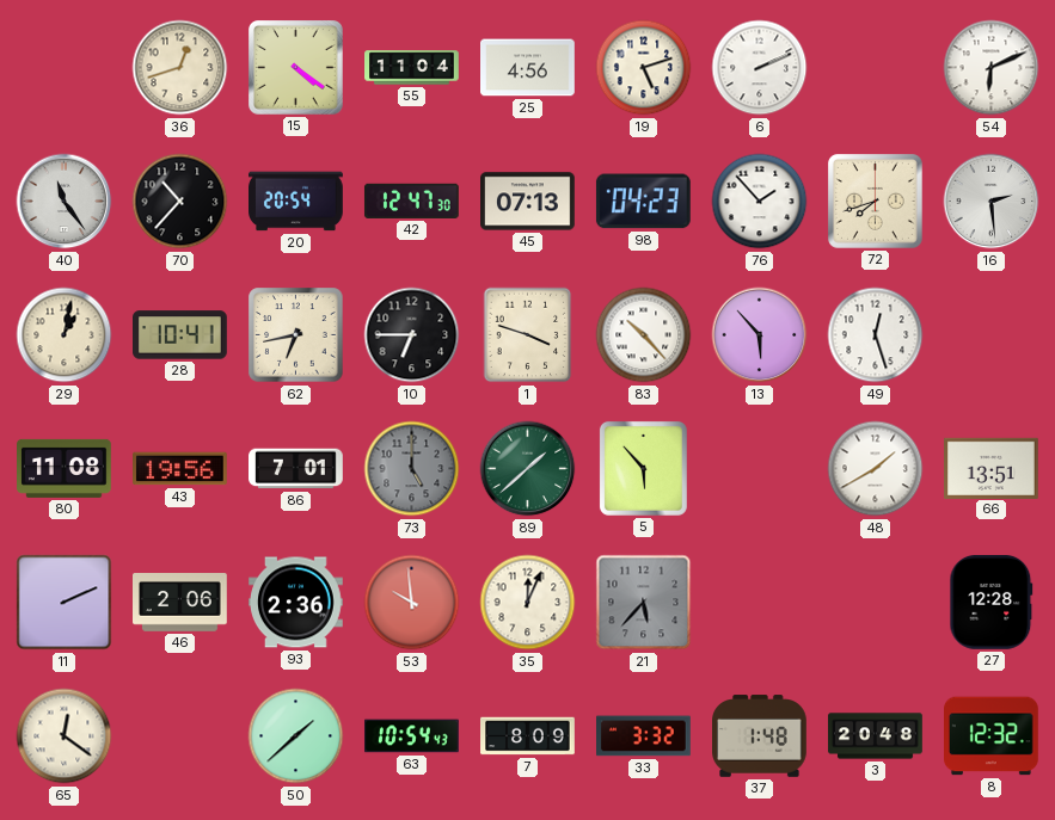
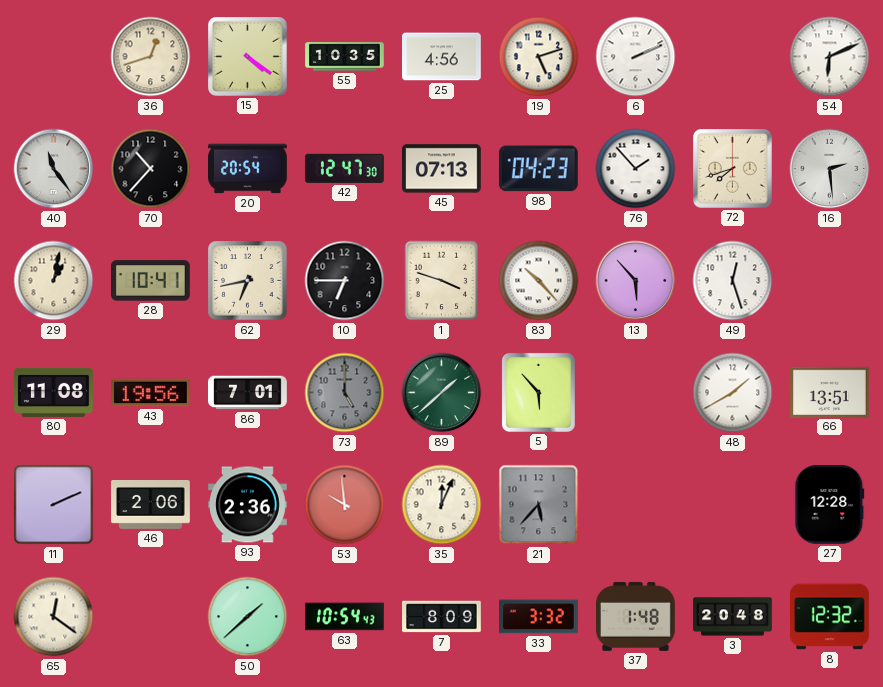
55: 11:04 -> 10:35
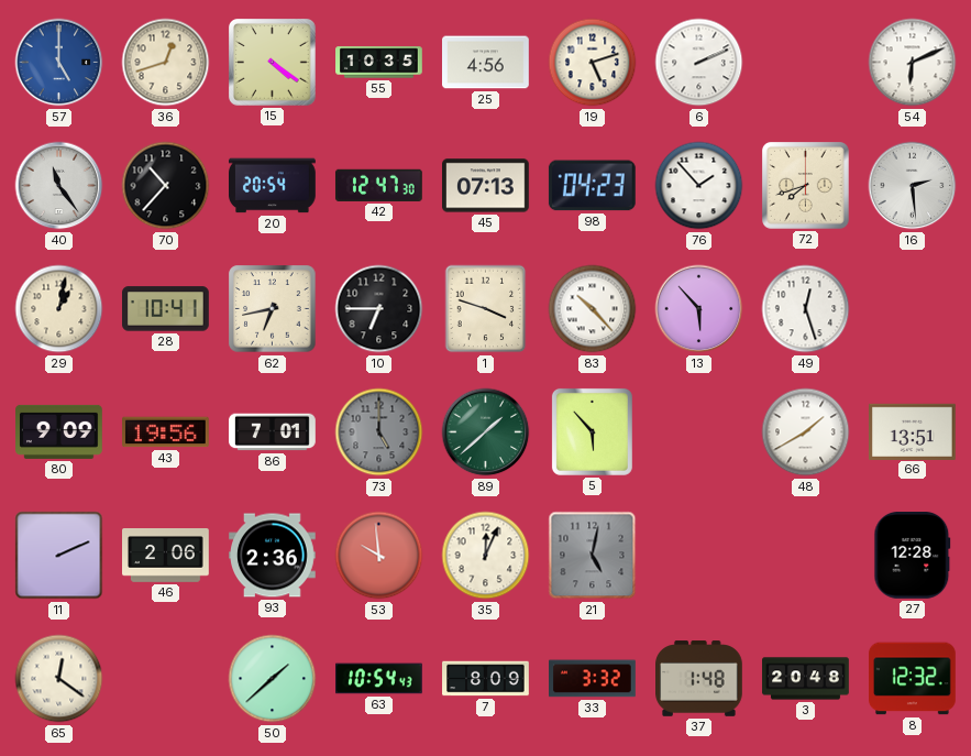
57: none -> 5:00
80: 11:08 -> 9:09
21: 5:37 -> 5:02
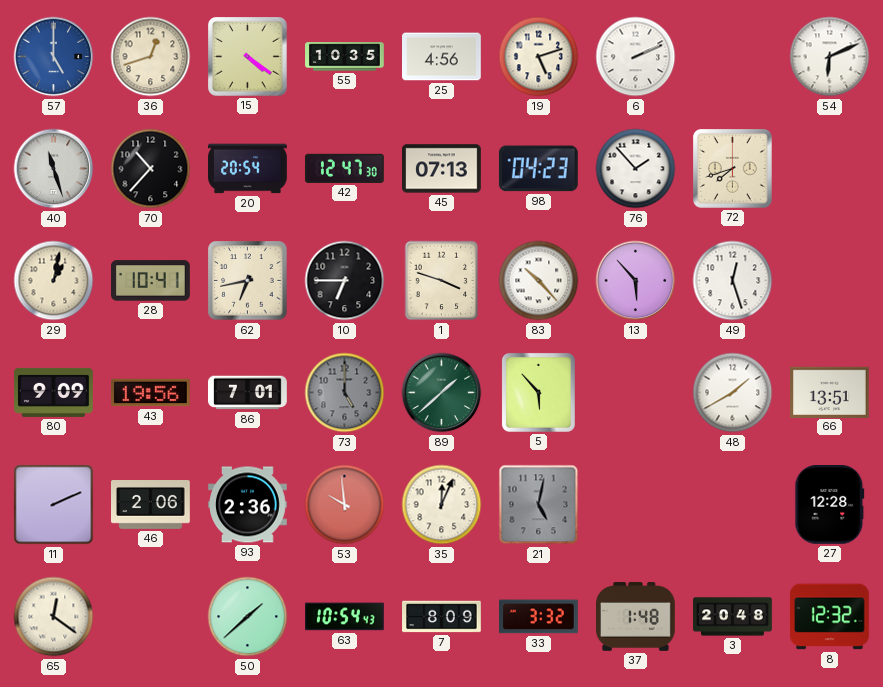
40: 11:24 -> 11:27
16: 2:29 -> none
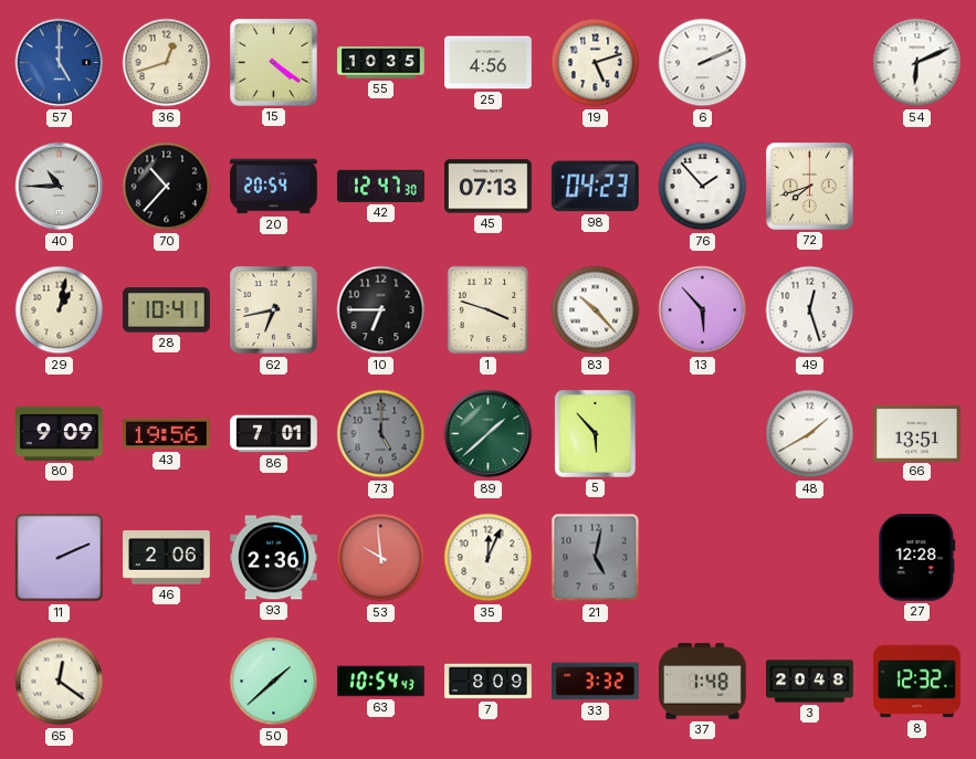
40: 11:27 -> 10:45
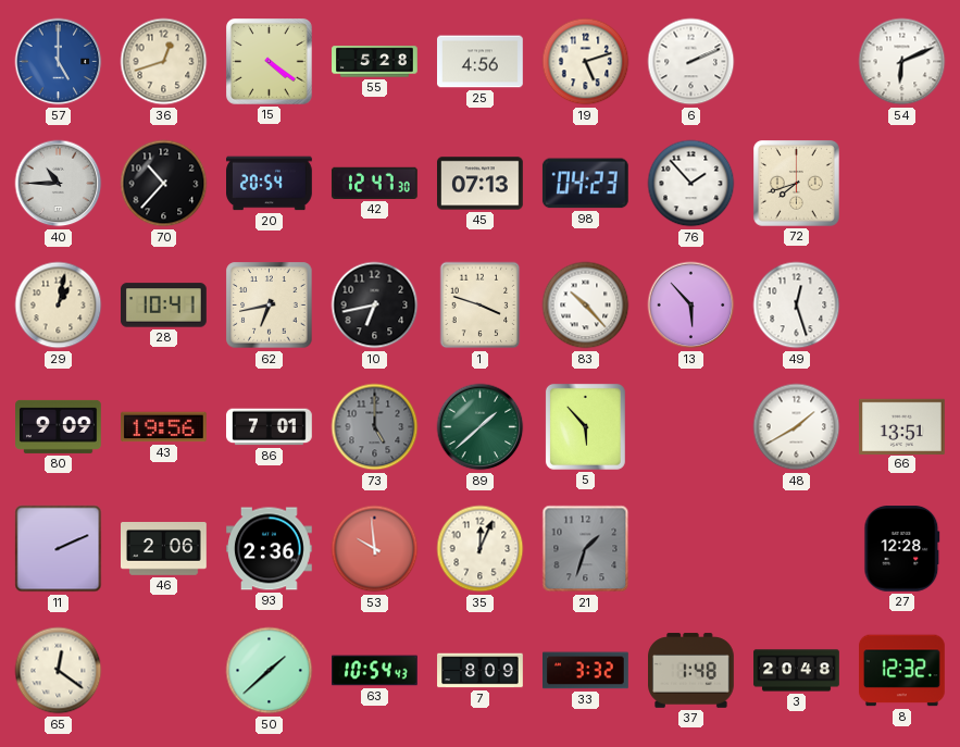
55: 10:35 -> 5:28
10: 6:45 -> 6:43
21: 5:02 -> 1:33
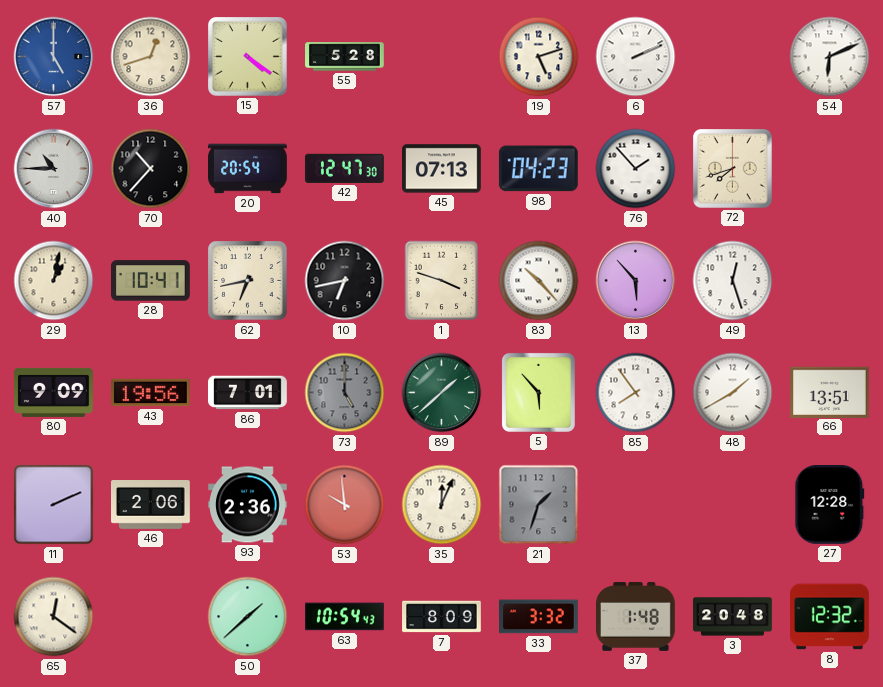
25: 4:56 -> none
85: none -> 7:54
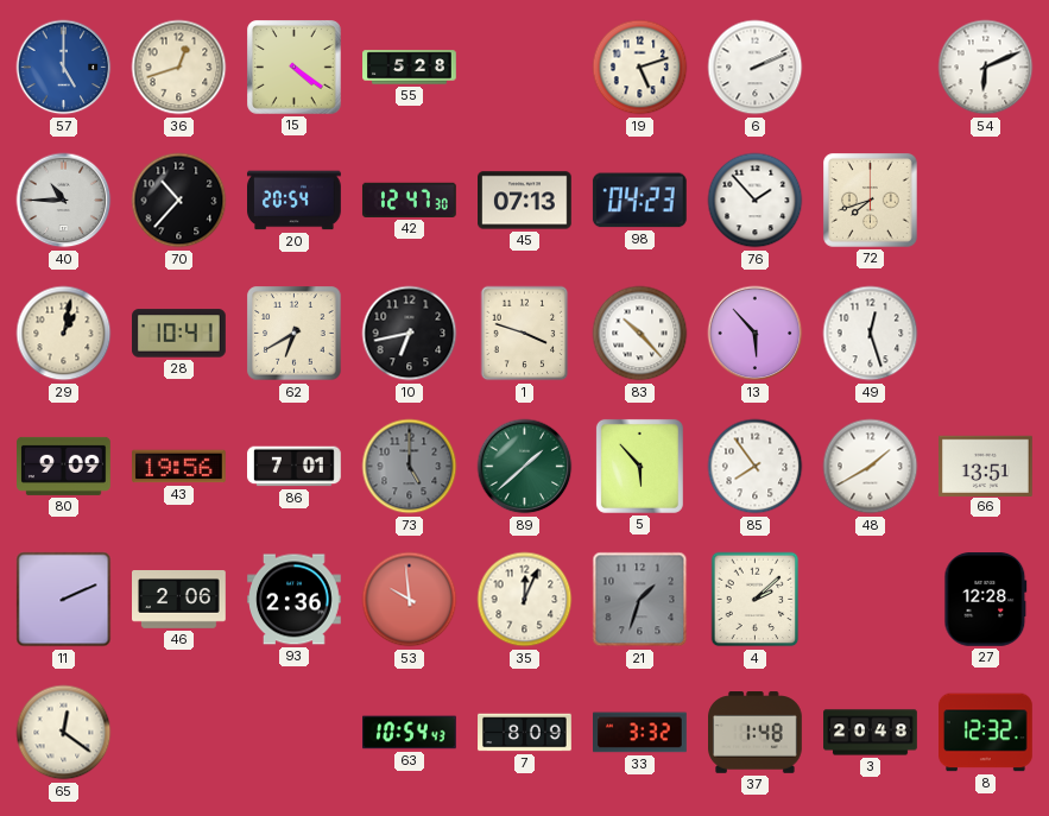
62: 6:43 -> 6:40
4: none -> 2:08
50: 1:38 -> none
